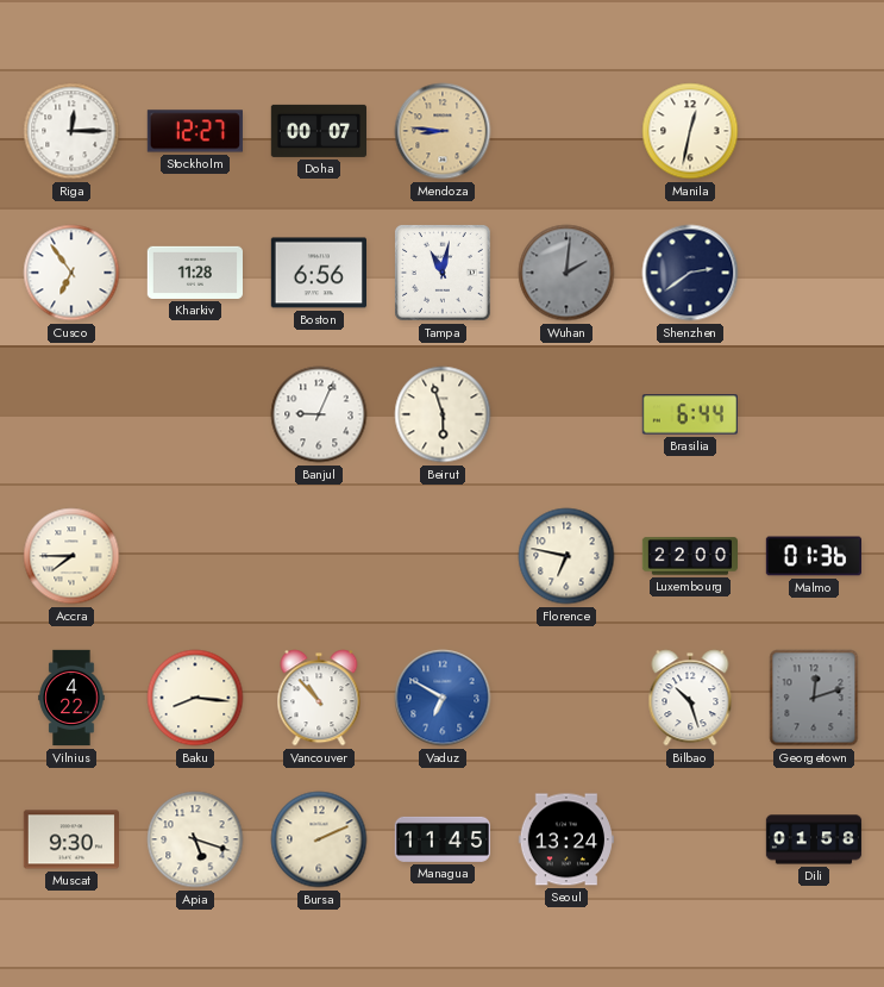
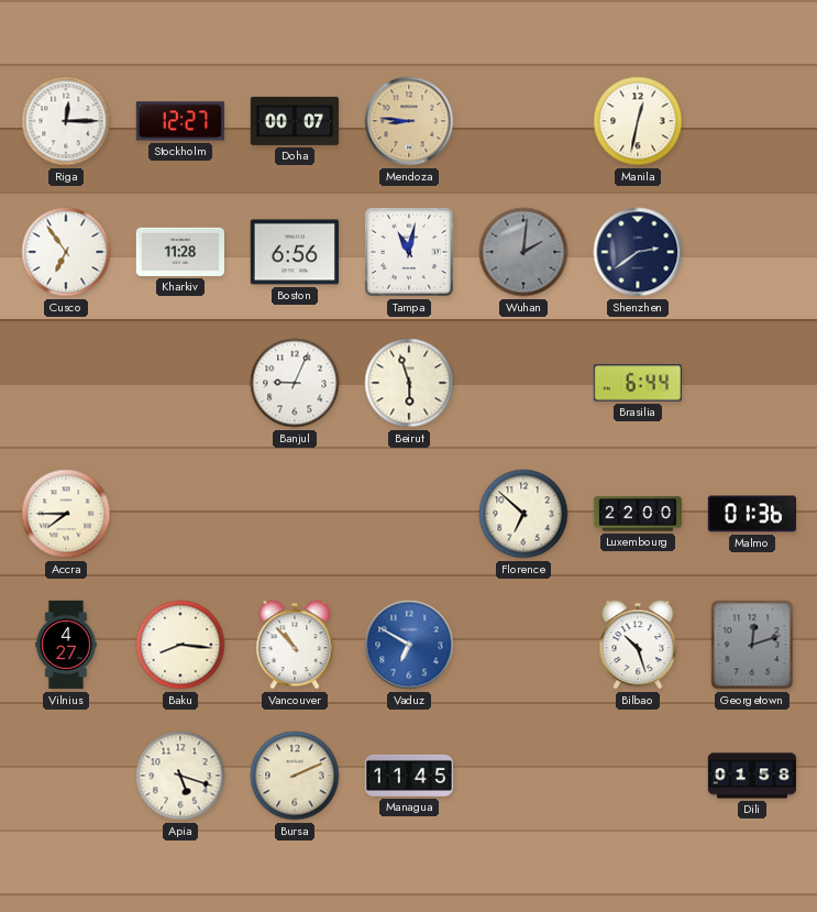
Florence: 6:47 -> 6:52
Vilnius: 4:22 -> 4:27
Muscat: 9:30 -> none
Seoul: 13:24 -> none
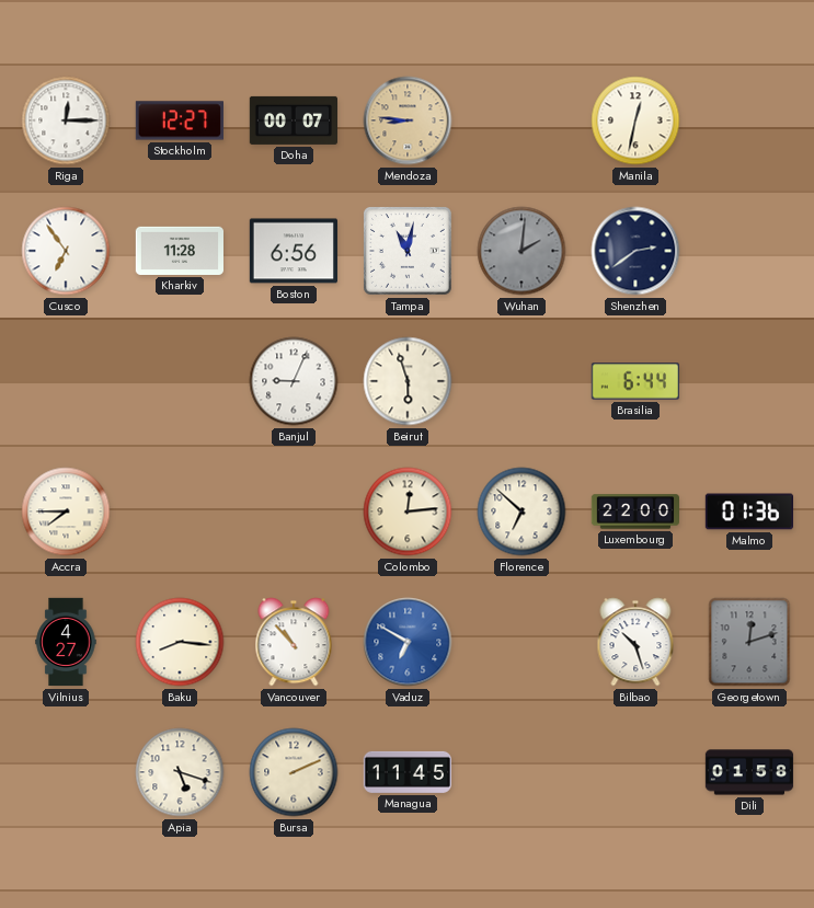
Colombo: none -> 12:14
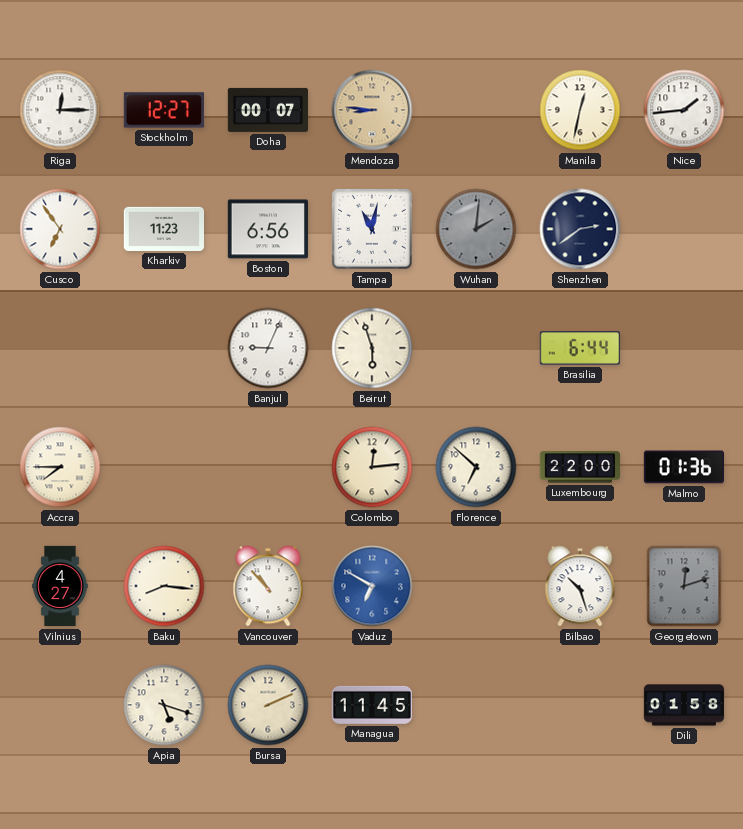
Nice: none -> 1:44
Kharkiv: 11:28 -> 11:23
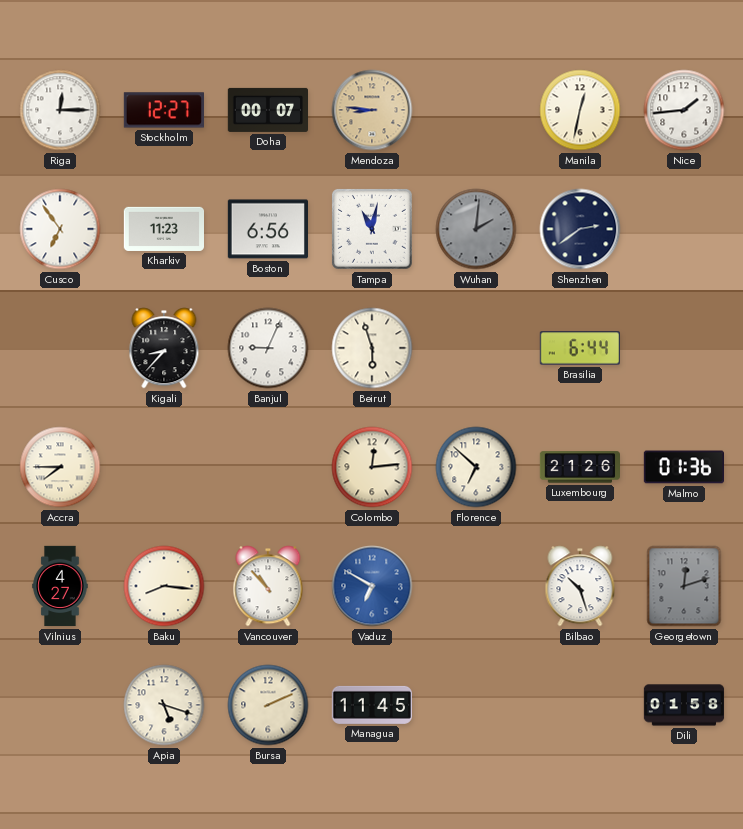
Kigali: none -> 8:37
Luxembourg: 22:00 -> 21:26
